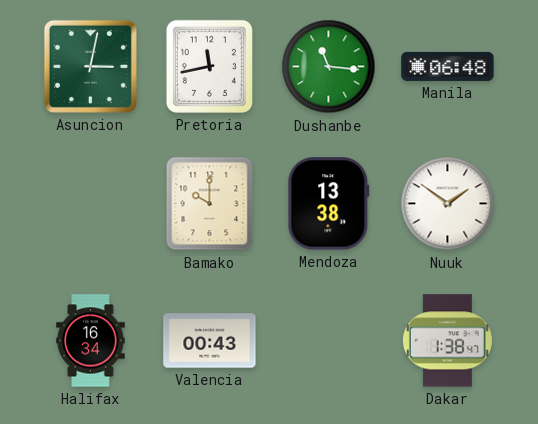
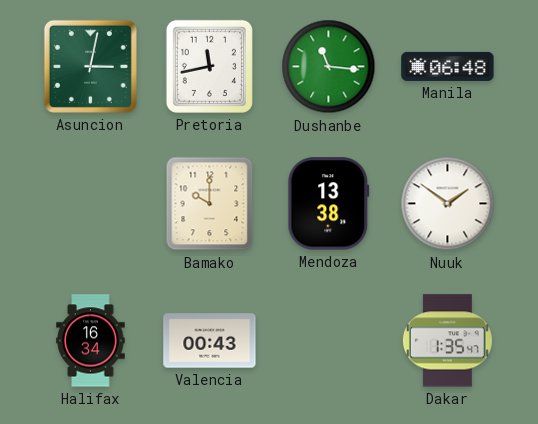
Dakar: 1:38 -> 1:35
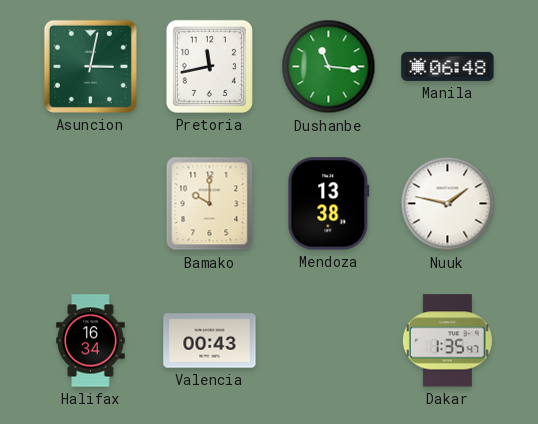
Nuuk: 1:51 -> 1:47
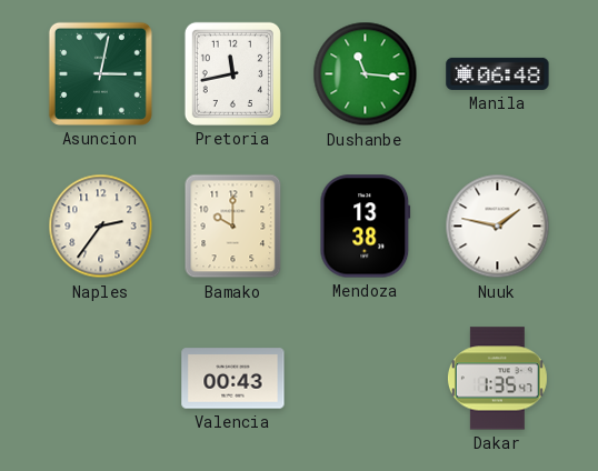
Naples: none -> 2:36
Halifax: 16:34 -> none
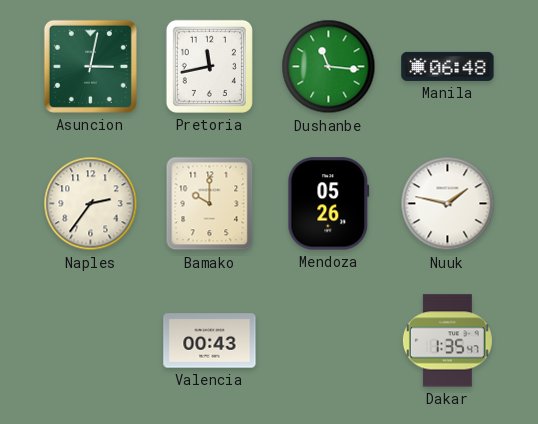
Mendoza: 13:38 -> 05:26
